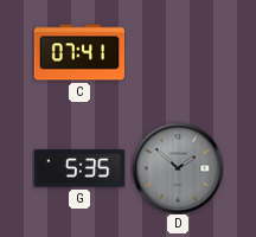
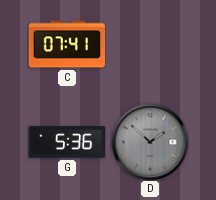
G: 5:35 -> 5:36
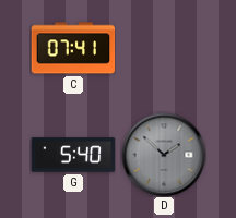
G: 5:36 -> 5:40
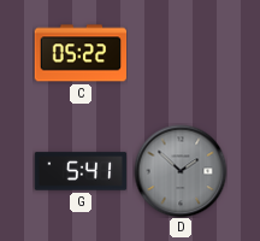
C: 07:41 -> 05:22
G: 5:40 -> 5:41
